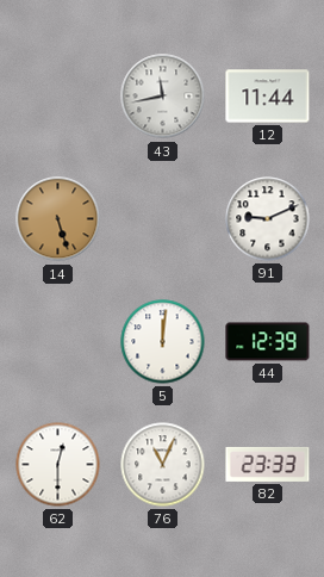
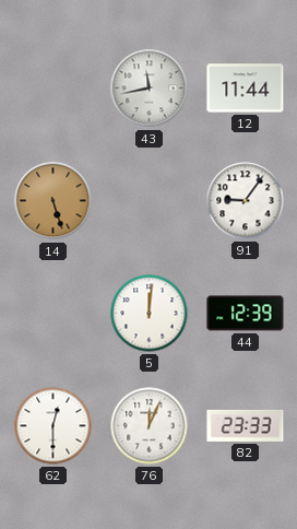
91: 9:11 -> 9:06
76: 11:04 -> 12:04
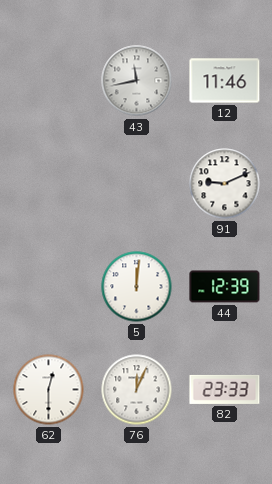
12: 11:44 -> 11:46
14: 5:27 -> none
91: 9:06 -> 9:11
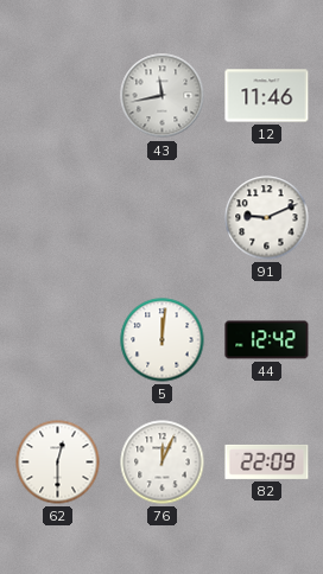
44: 12:39 -> 12:42
82: 23:33 -> 22:09
